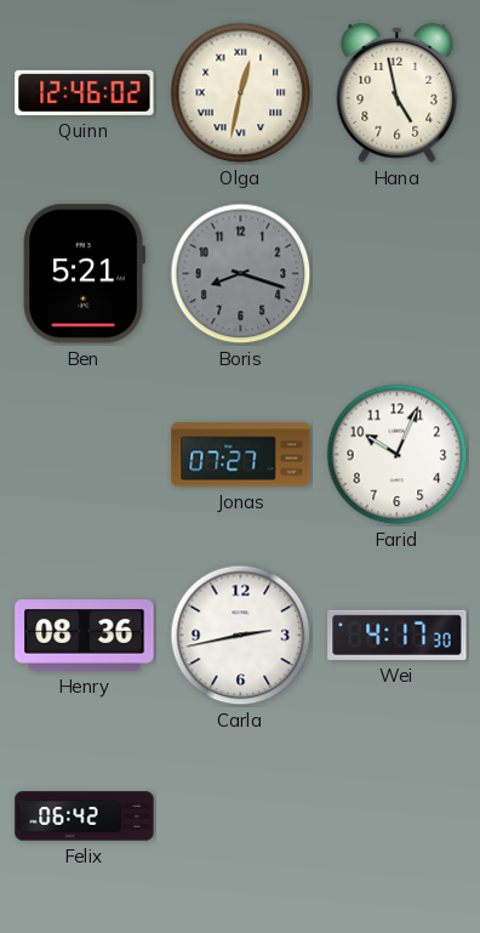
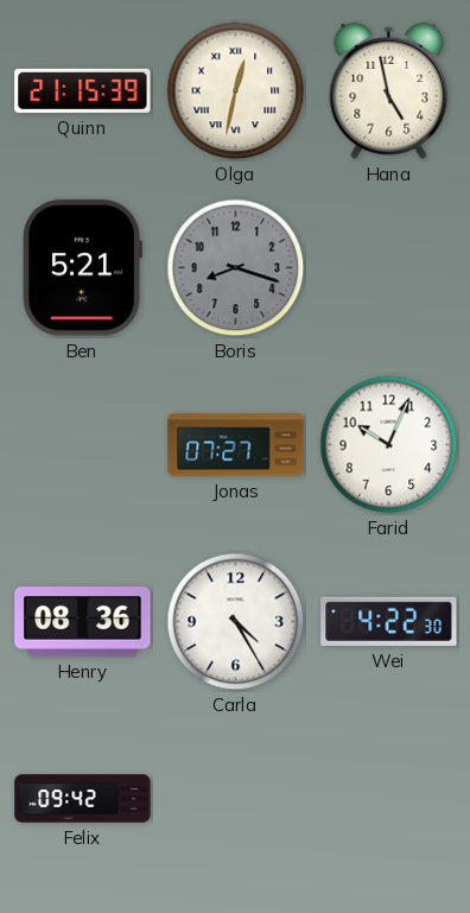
Quinn: 12:46 -> 21:15
Carla: 2:43 -> 4:25
Wei: 4:17 -> 4:22
Felix: 06:42 -> 09:42
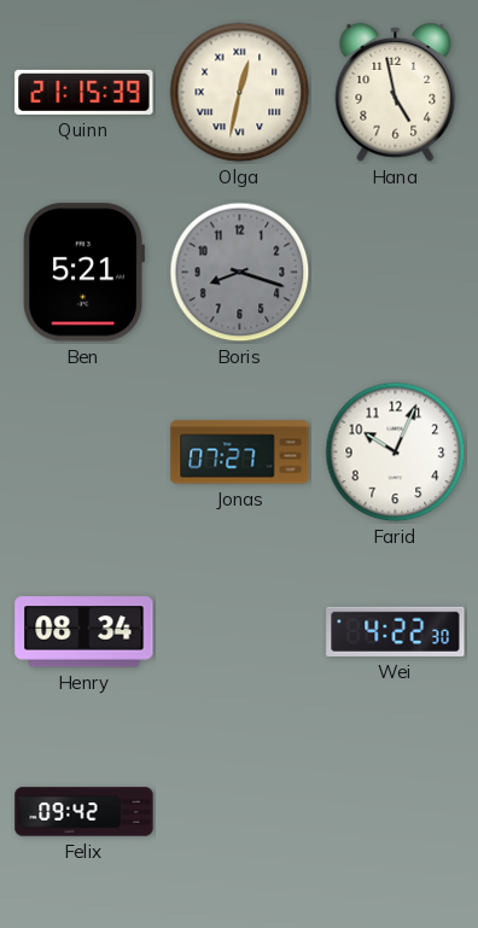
Henry: 08:36 -> 08:34
Carla: 4:25 -> none
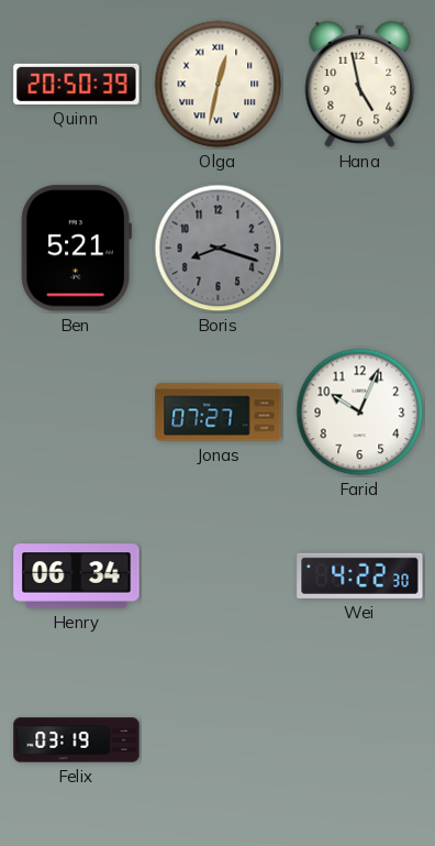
Quinn: 21:15 -> 20:50
Henry: 08:34 -> 06:34
Felix: 09:42 -> 03:19
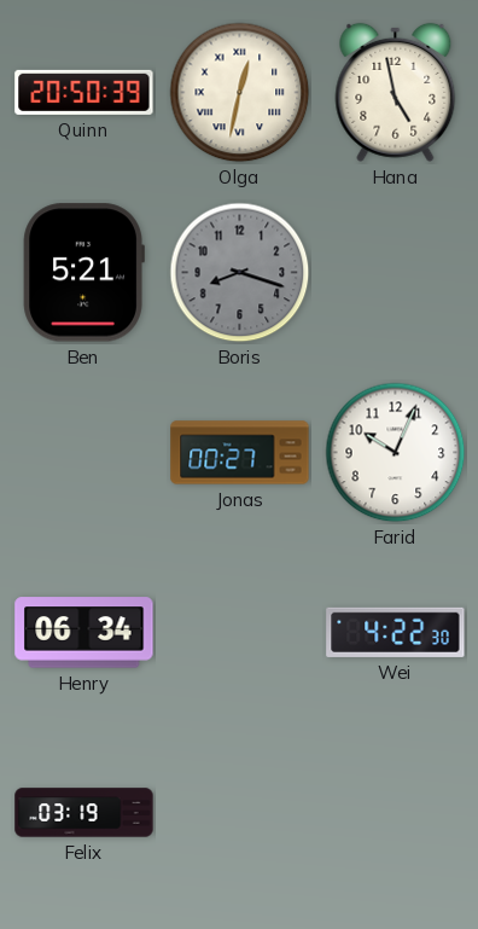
Jonas: 07:27 -> 00:27
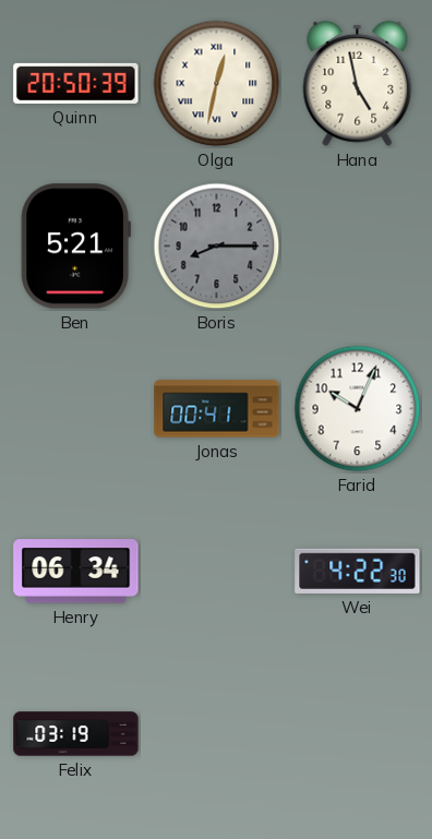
Boris: 8:18 -> 8:15
Jonas: 00:27 -> 00:41
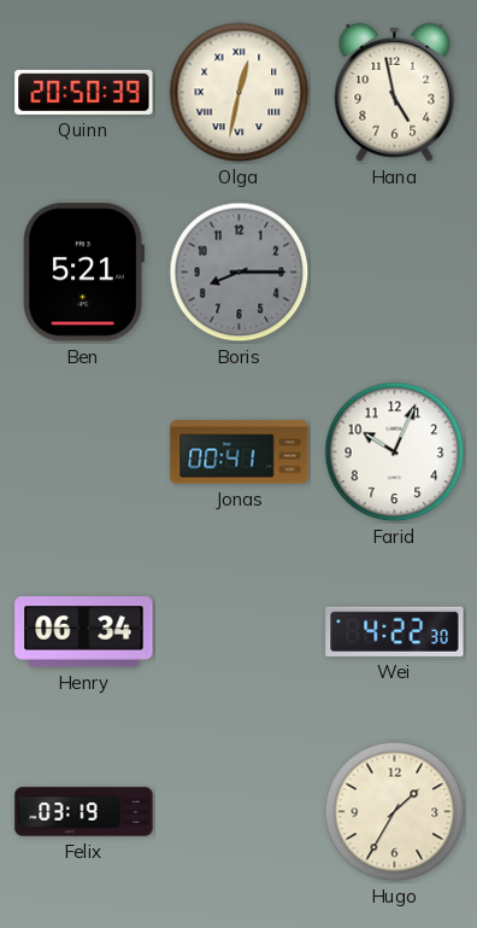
Hugo: none -> 1:35
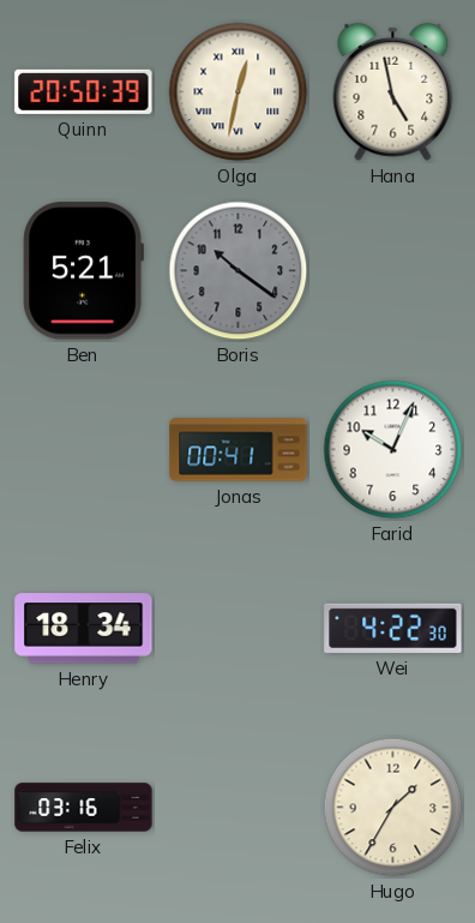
Boris: 8:15 -> 10:21
Henry: 06:34 -> 18:34
Felix: 03:19 -> 03:16
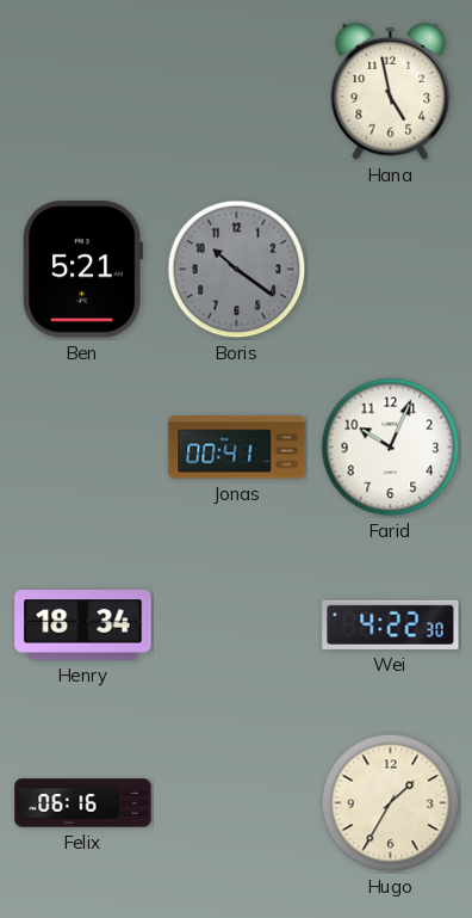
Quinn: 20:50 -> none
Olga: 12:32 -> none
Felix: 03:16 -> 06:16
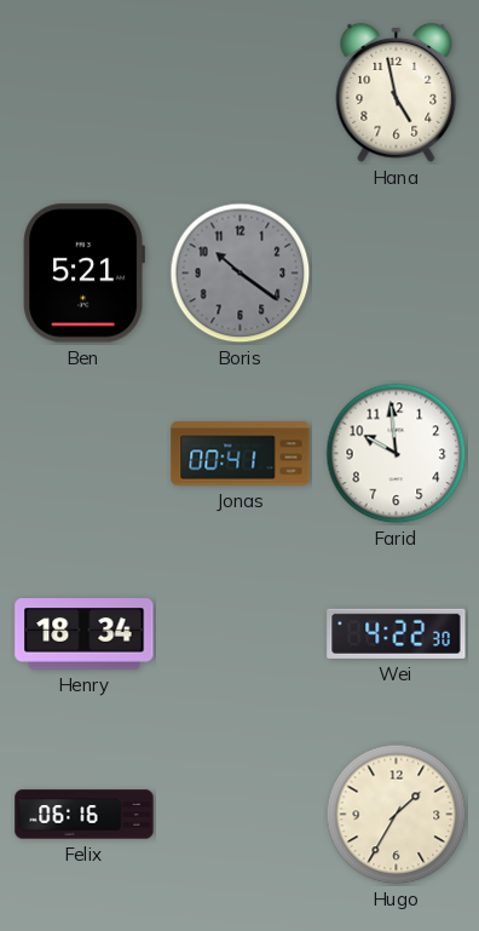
Farid: 10:04 -> 9:59
